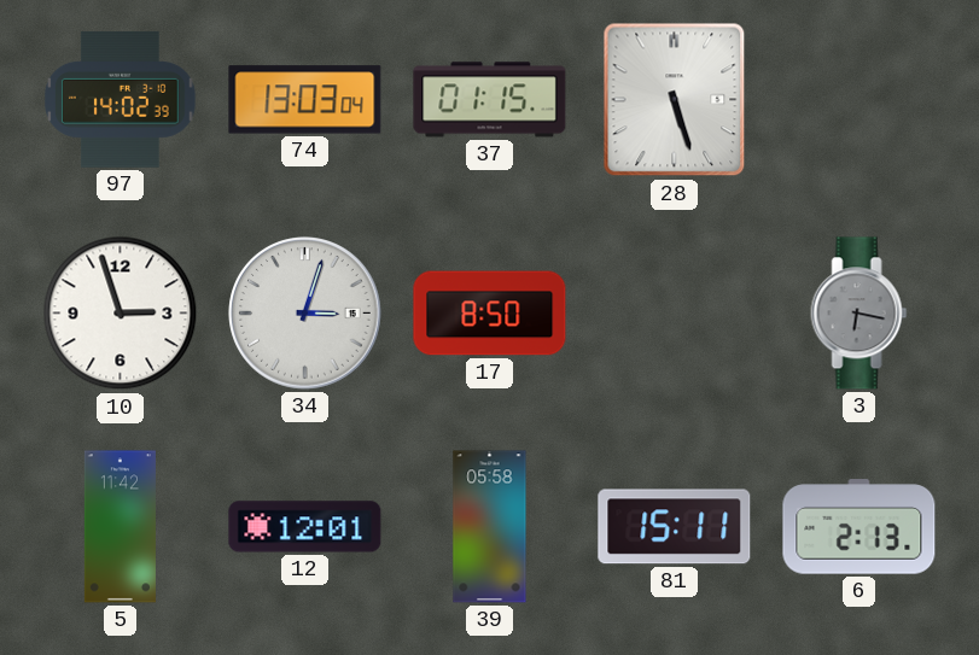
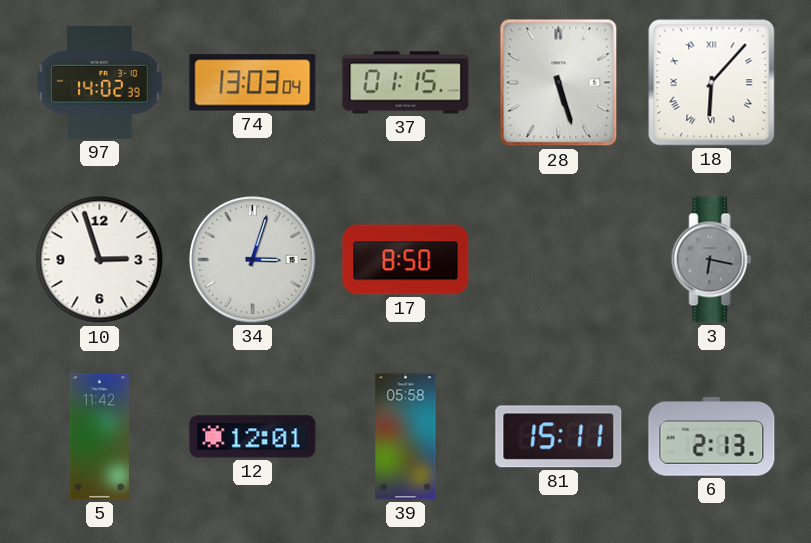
18: none -> 6:07
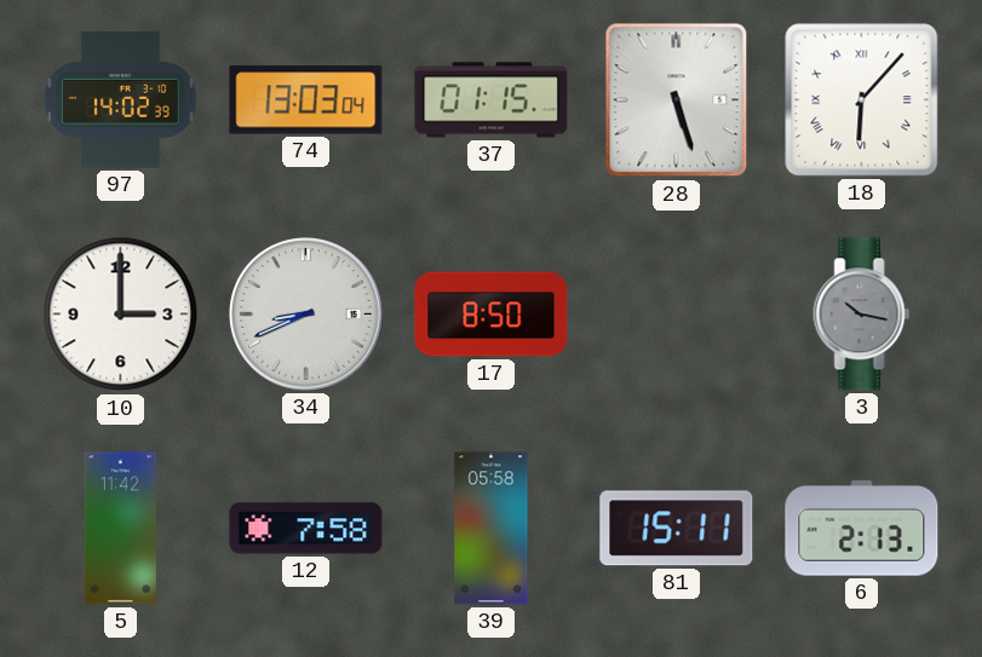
10: 2:57 -> 3:00
34: 3:03 -> 8:41
3: 6:17 -> 10:17
12: 12:01 -> 7:58
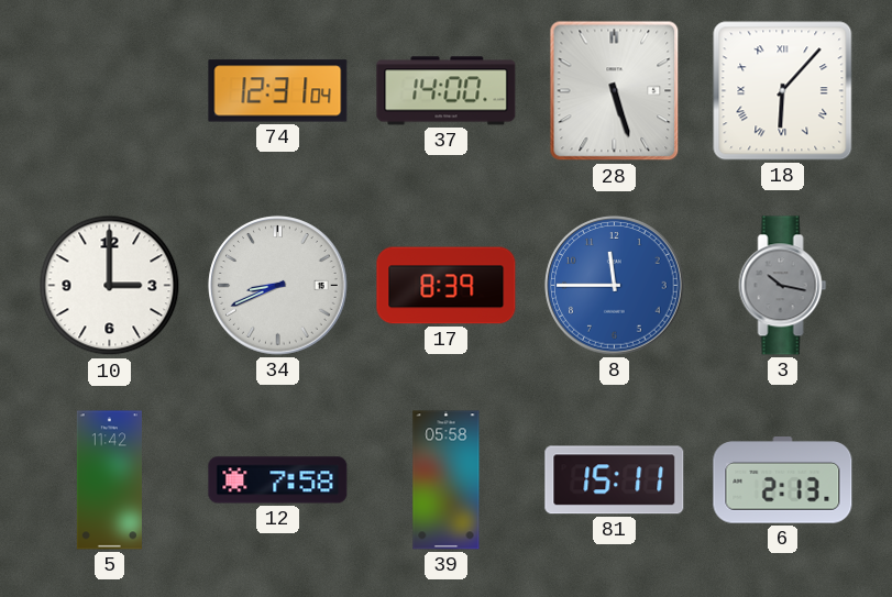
97: 14:02 -> none
74: 13:03 -> 12:31
37: 01:15 -> 14:00
17: 8:50 -> 8:39
8: none -> 11:45
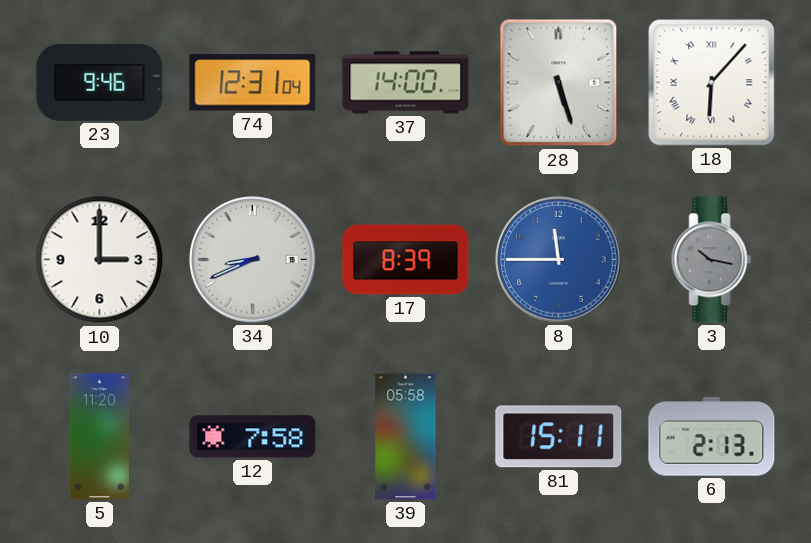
23: none -> 9:46
5: 11:42 -> 11:20
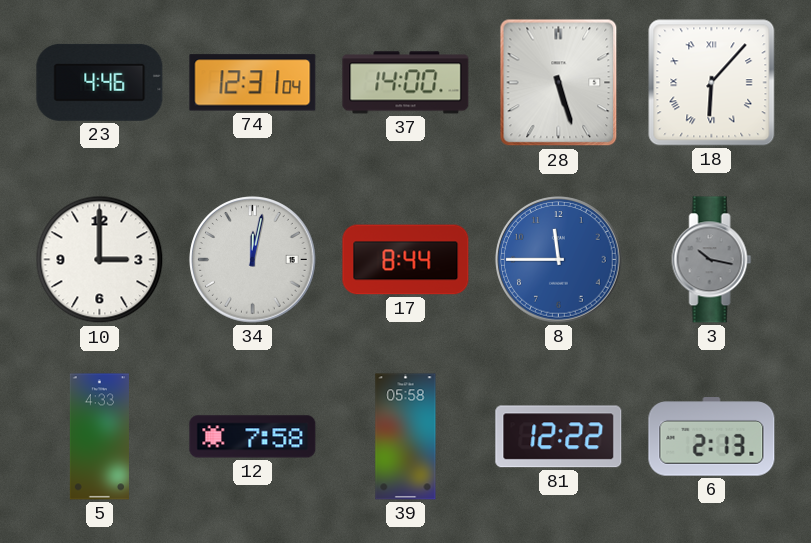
23: 9:46 -> 4:46
34: 8:41 -> 12:02
17: 8:39 -> 8:44
5: 11:20 -> 4:33
81: 15:11 -> 12:22
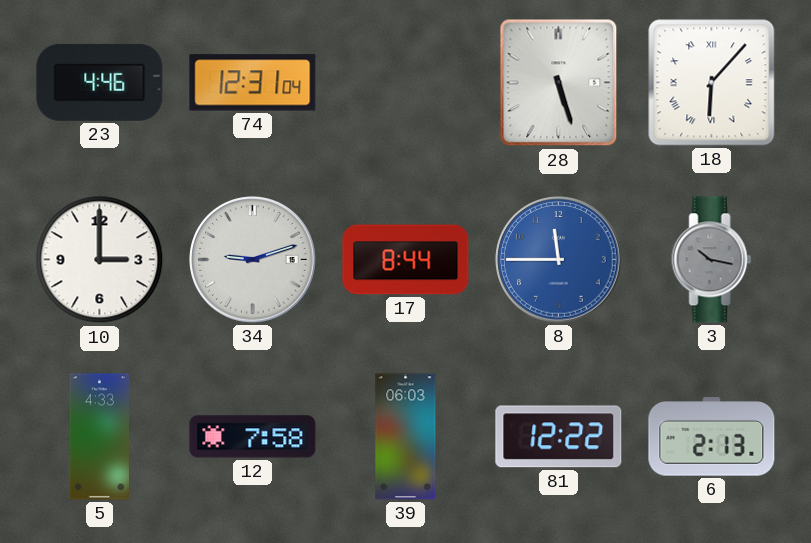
37: 14:00 -> none
34: 12:02 -> 9:12
39: 05:58 -> 06:03
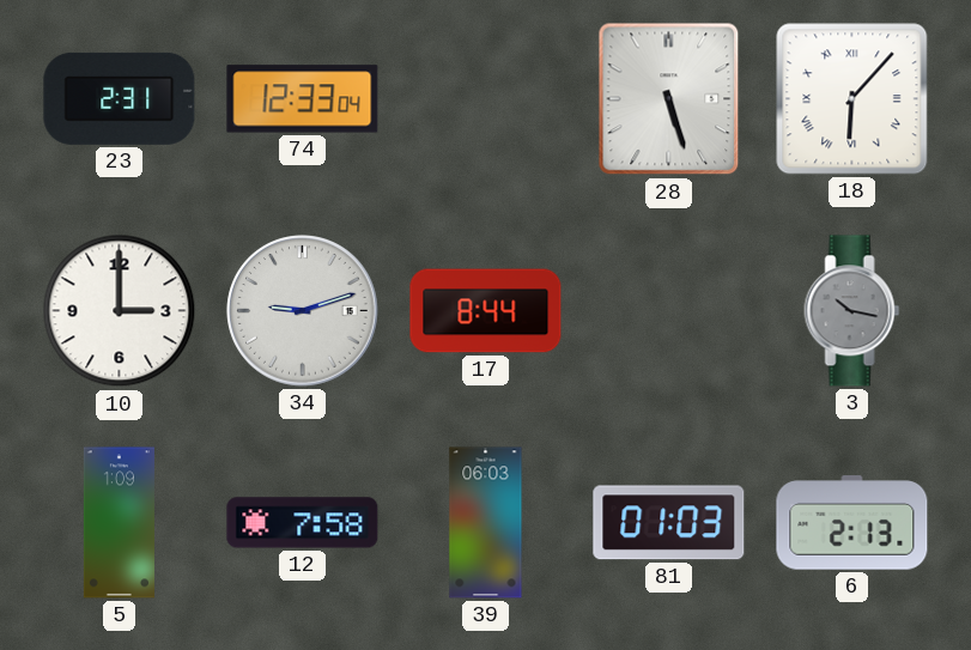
23: 4:46 -> 2:31
74: 12:31 -> 12:33
8: 11:45 -> none
5: 4:33 -> 1:09
81: 12:22 -> 01:03
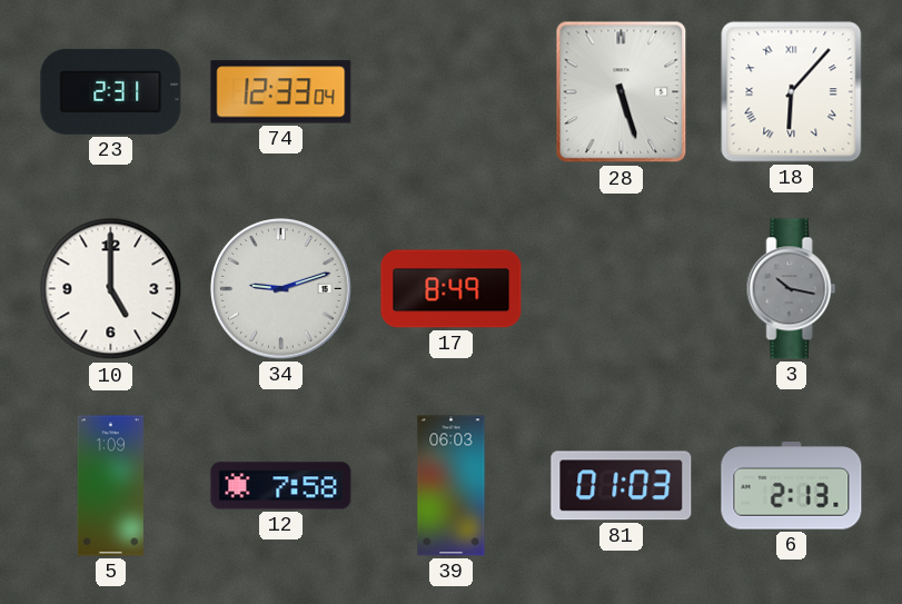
10: 3:00 -> 5:00
17: 8:44 -> 8:49
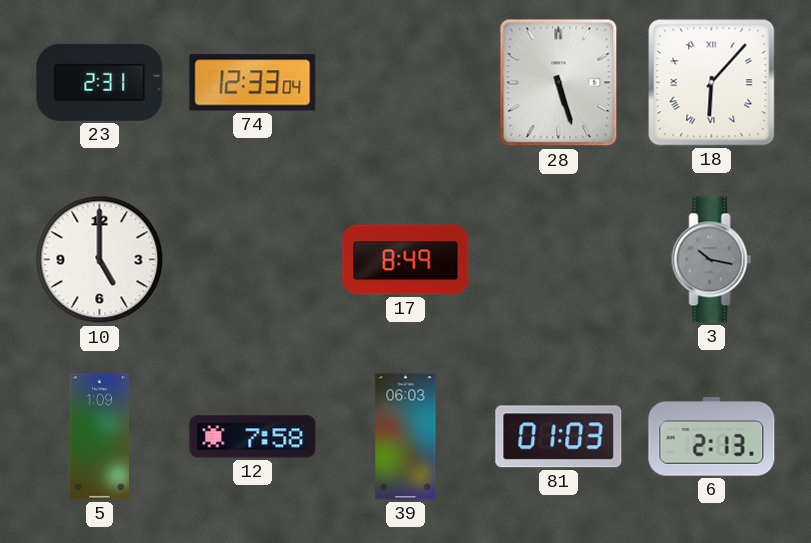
34: 9:12 -> none
